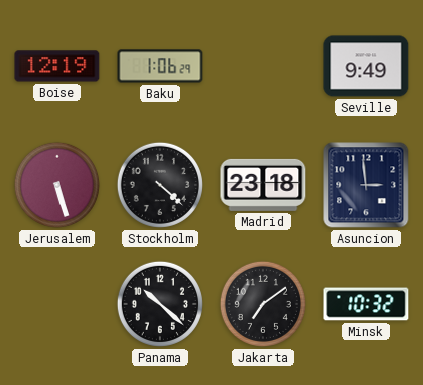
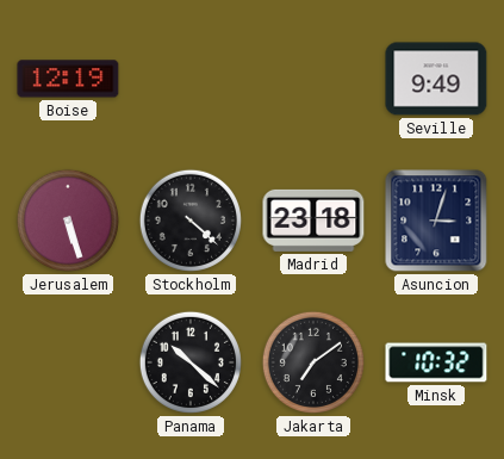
Baku: 1:06 -> none
Asuncion: 2:59 -> 3:03
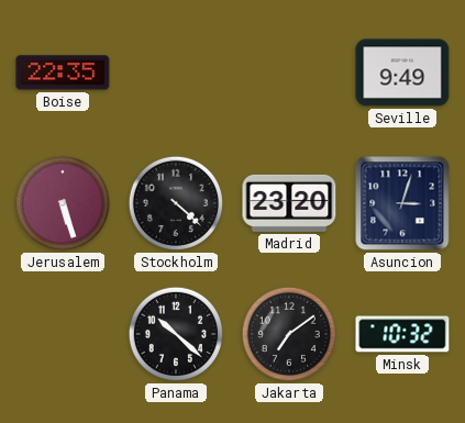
Boise: 12:19 -> 22:35
Madrid: 23:18 -> 23:20
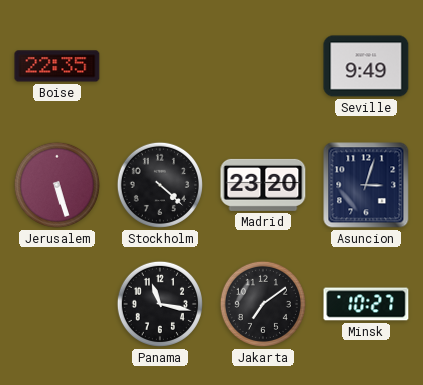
Panama: 10:22 -> 11:17
Minsk: 10:32 -> 10:27
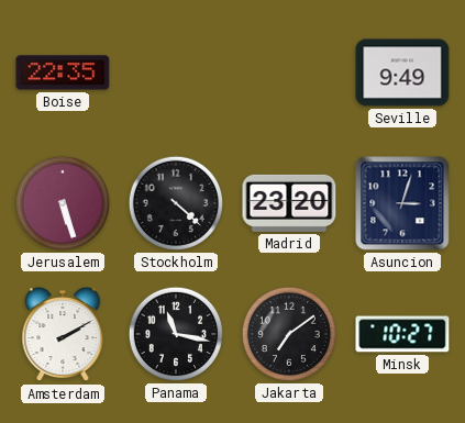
Amsterdam: none -> 2:10
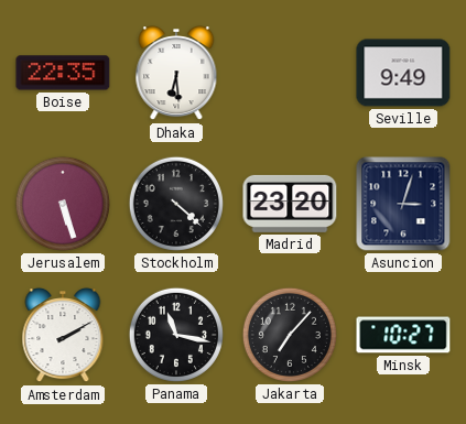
Dhaka: none -> 6:29
Jakarta: 7:09 -> 7:07
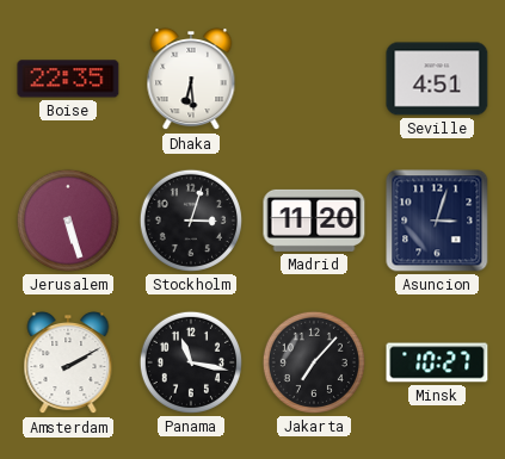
Seville: 9:49 -> 4:51
Stockholm: 4:22 -> 3:03
Madrid: 23:20 -> 11:20
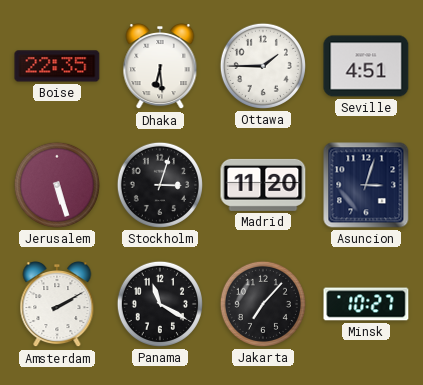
Ottawa: none -> 1:45
Panama: 11:17 -> 11:20
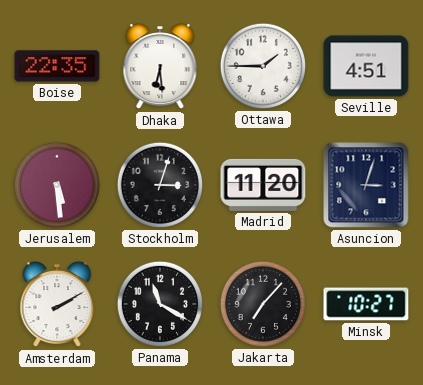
Jerusalem: 5:27 -> 5:29
